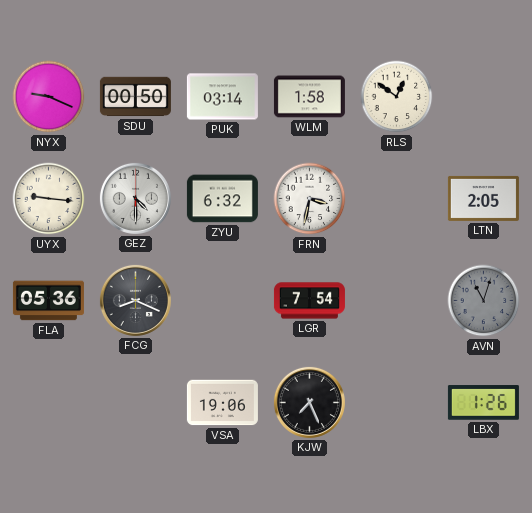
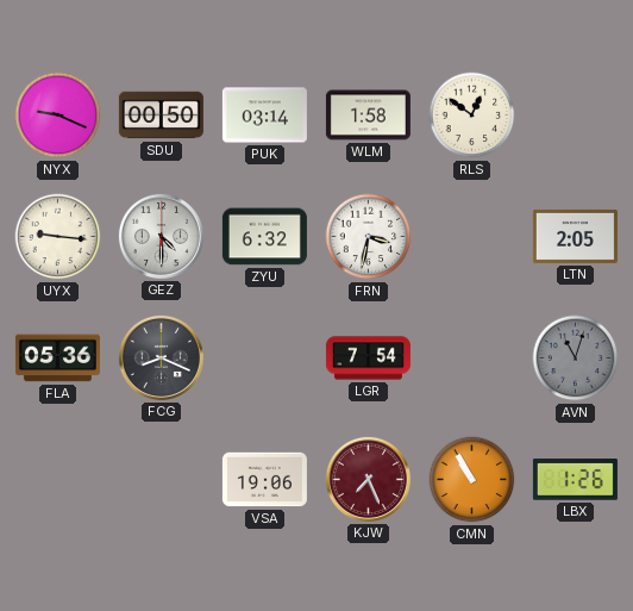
KJW dial: black -> burgundy
CMN: none -> 10:55
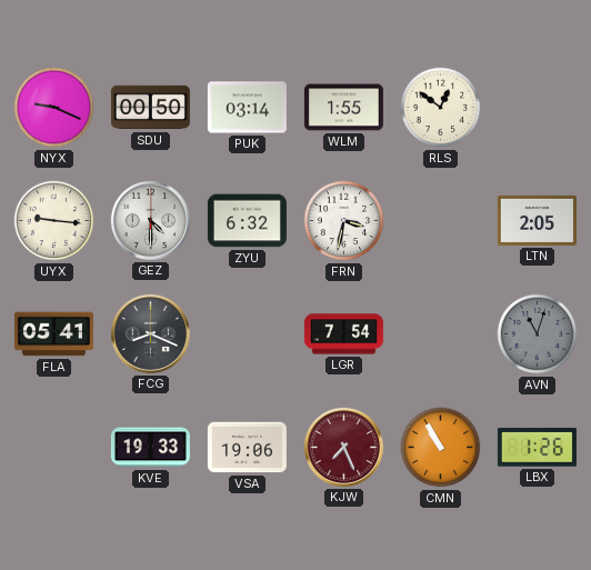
WLM: 1:58 -> 1:55
FLA: 05:36 -> 05:41
KVE: none -> 19:33
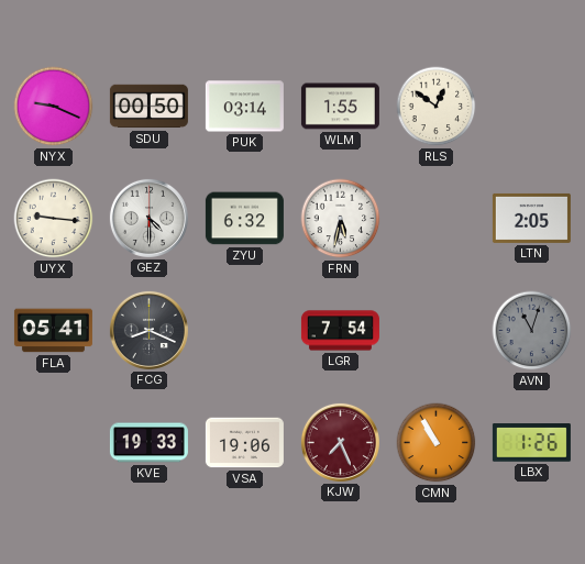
FRN: 3:32 -> 5:32
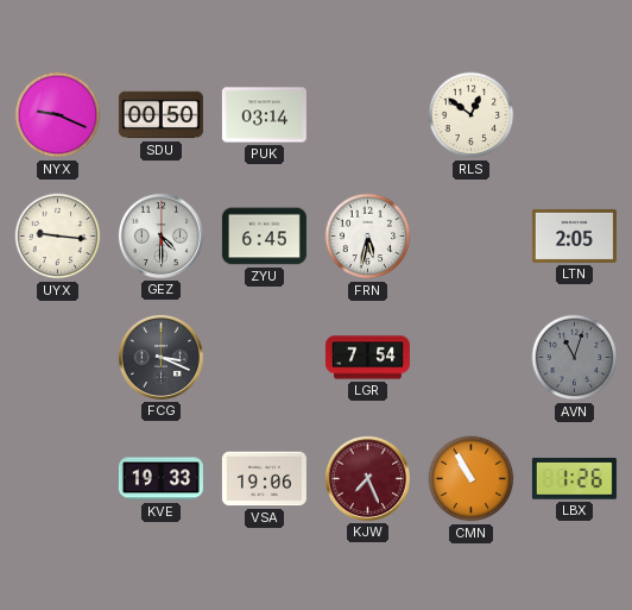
WLM: 1:55 -> none
ZYU: 6:32 -> 6:45
FLA: 05:41 -> none
FCG: 8:19 -> 3:19
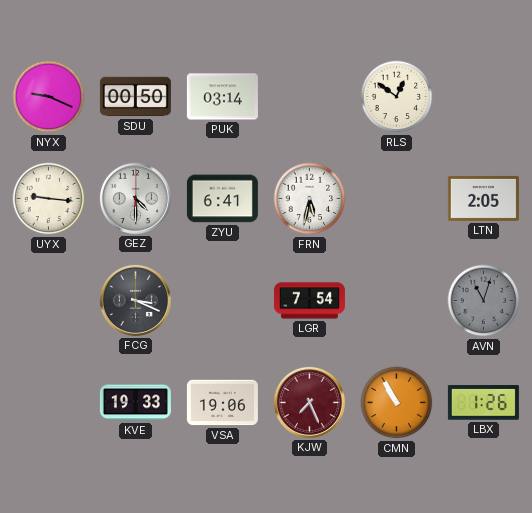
ZYU: 6:45 -> 6:41
